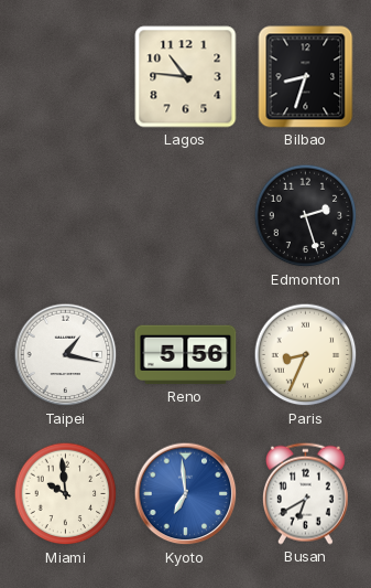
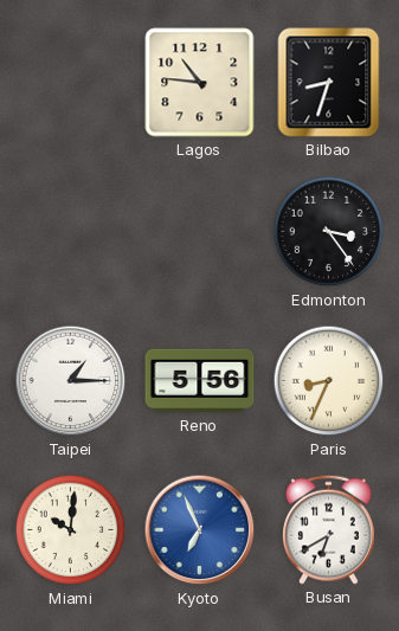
Edmonton: 2:27 -> 3:24
Taipei: 1:17 -> 1:15
Miami: 9:59 -> 10:01
Kyoto: 6:59 -> 6:56
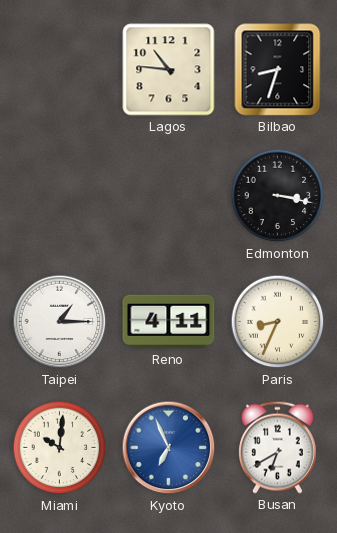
Edmonton: 3:24 -> 3:17
Reno: 5:56 -> 4:11
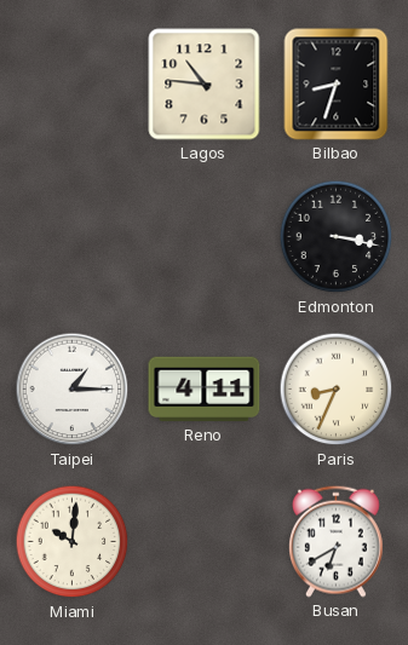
Kyoto: 6:56 -> none
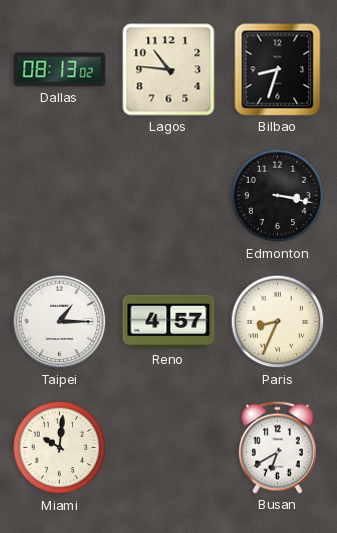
Dallas: none -> 08:13
Reno: 4:11 -> 4:57
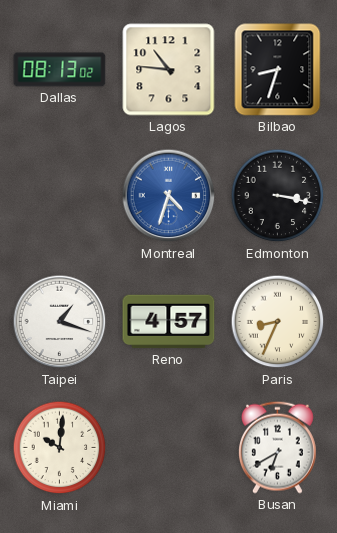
Montreal: none -> 4:33
Taipei: 1:15 -> 1:18
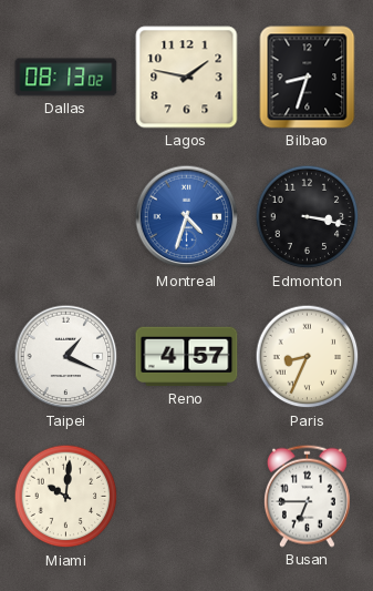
Lagos: 10:46 -> 1:47
Taipei: 1:18 -> 1:19
Busan: 6:40 -> 6:45
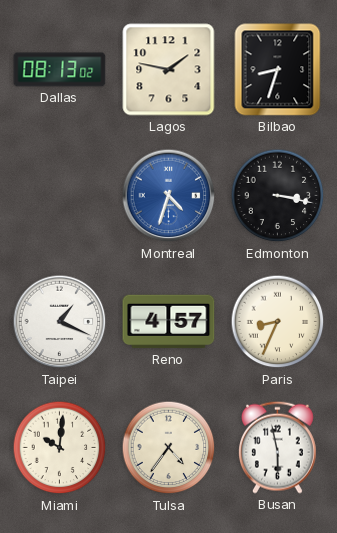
Tulsa: none -> 4:36
Busan: 6:45 -> 5:58
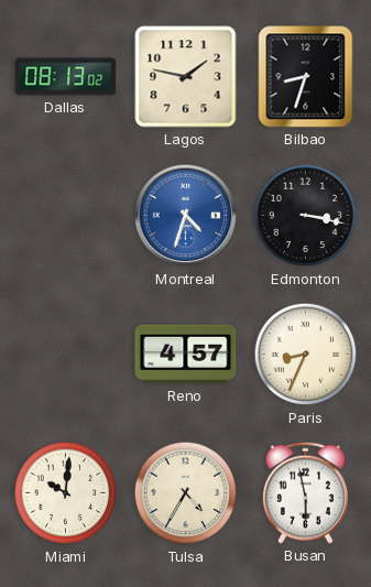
Taipei: 1:19 -> none
Tulsa: 4:36 -> 4:35
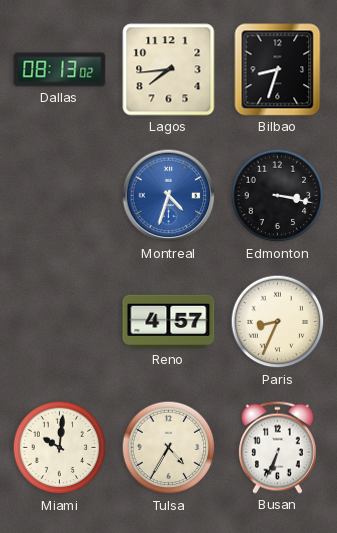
Lagos: 1:47 -> 7:44
Busan: 5:58 -> 6:34
